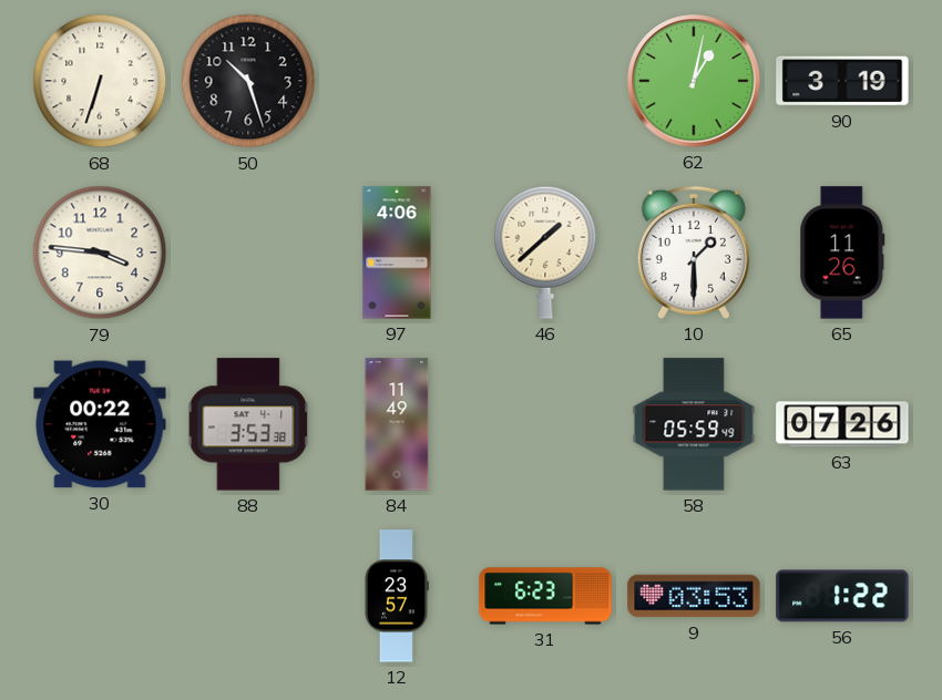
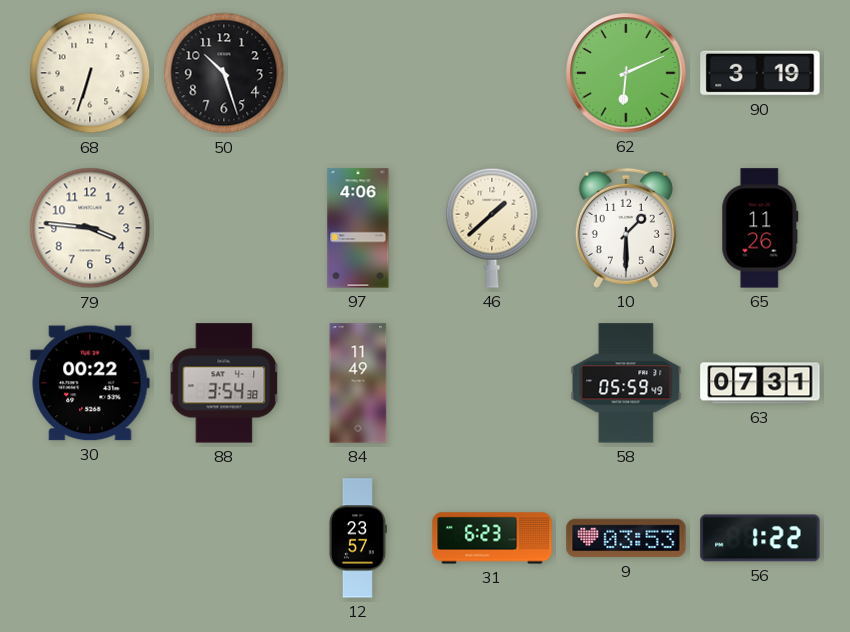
62: 1:02 -> 6:11
88: 3:53 -> 3:54
63: 07:26 -> 07:31
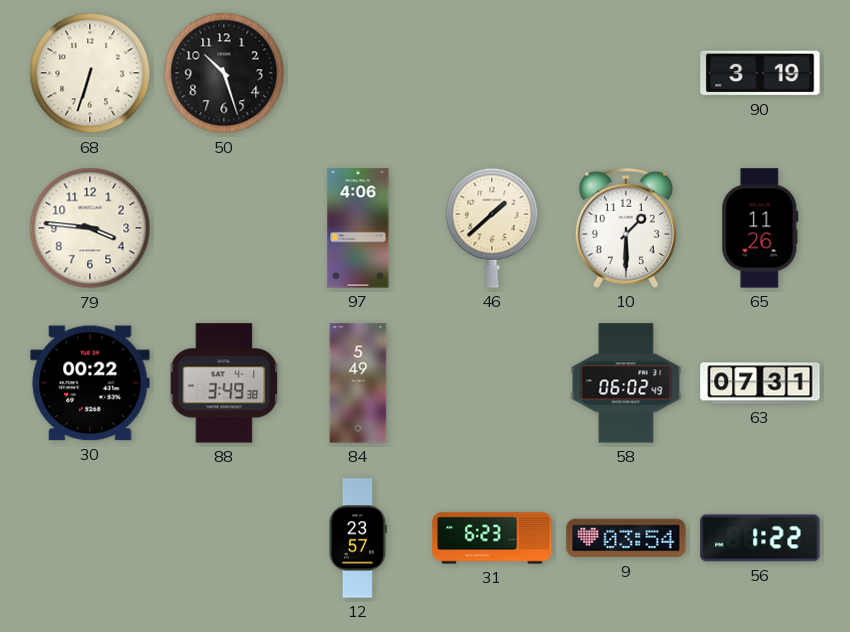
62: 6:11 -> none
88: 3:54 -> 3:49
84: 11:49 -> 5:49
58: 05:59 -> 06:02
9: 03:53 -> 03:54
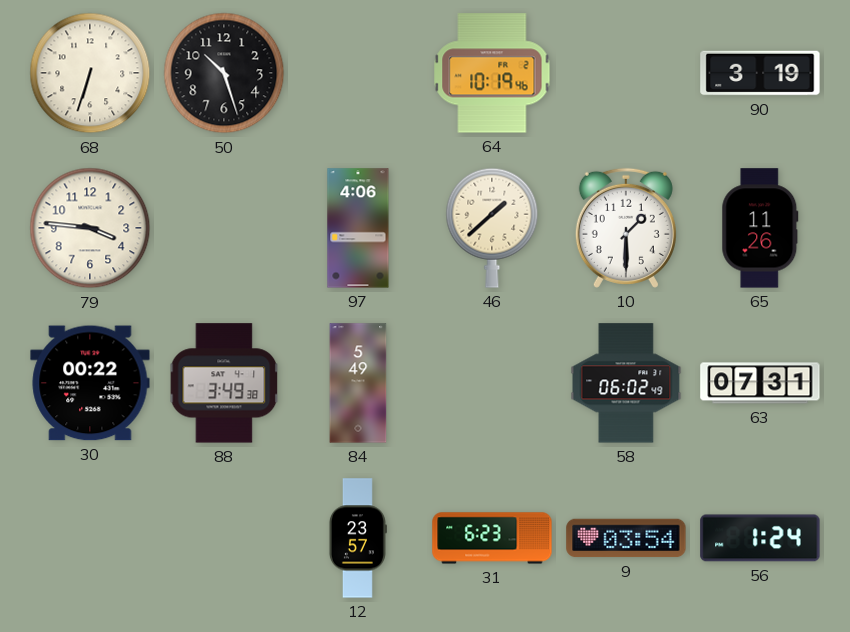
64: none -> 10:19
56: 1:22 -> 1:24
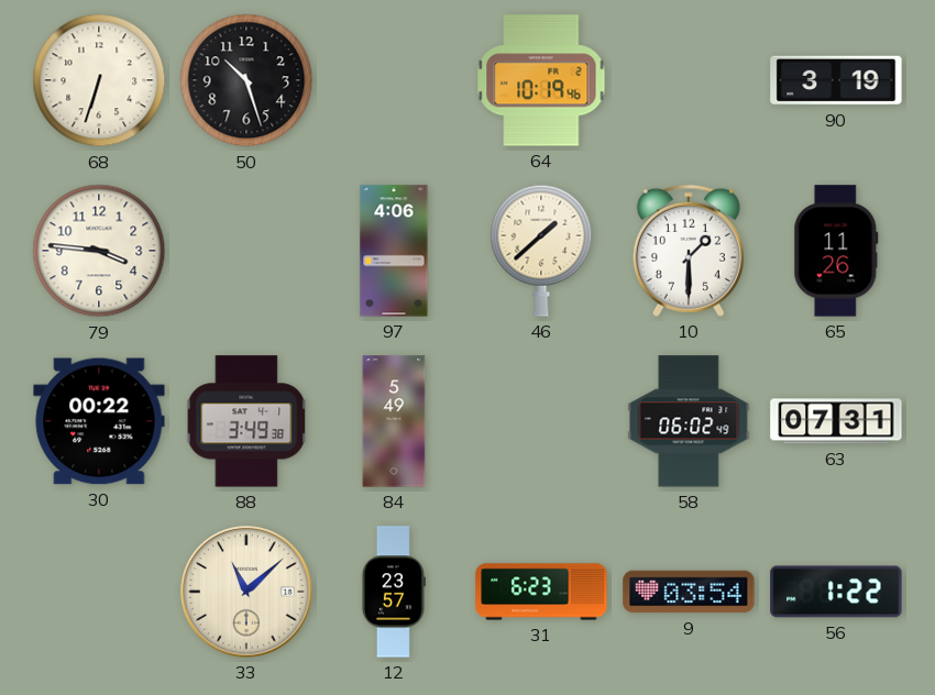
33: none -> 11:08
56: 1:24 -> 1:22
